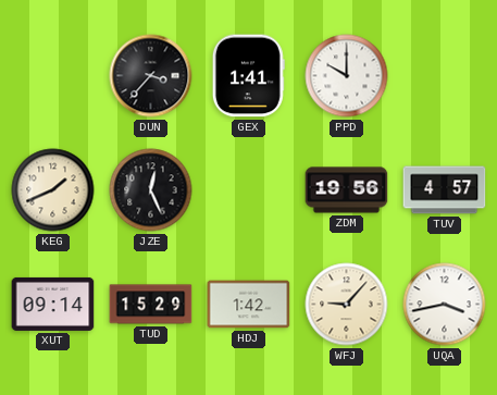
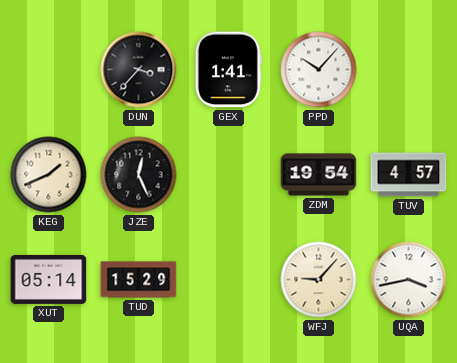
PPD: 10:00 -> 10:07
ZDM: 19:56 -> 19:54
XUT: 09:14 -> 05:14
HDJ: 1:42 -> none
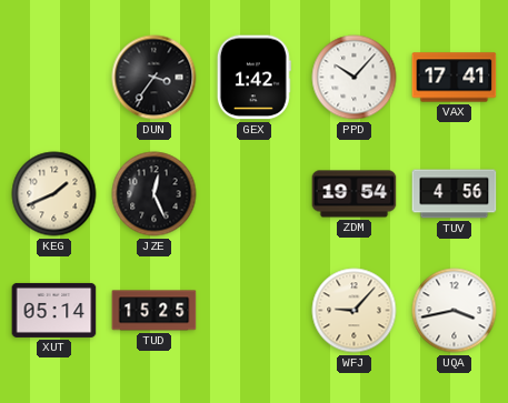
DUN: 3:37 -> 3:36
GEX: 1:41 -> 1:42
VAX: none -> 17:41
TUV: 4:57 -> 4:56
TUD: 15:29 -> 15:25
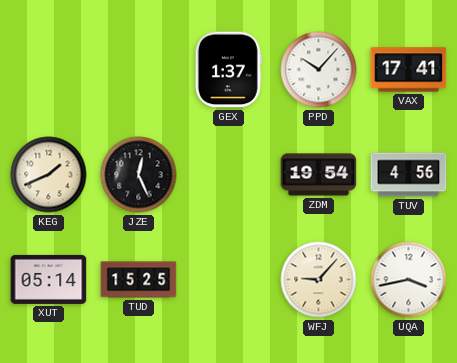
DUN: 3:36 -> none
GEX: 1:42 -> 1:37
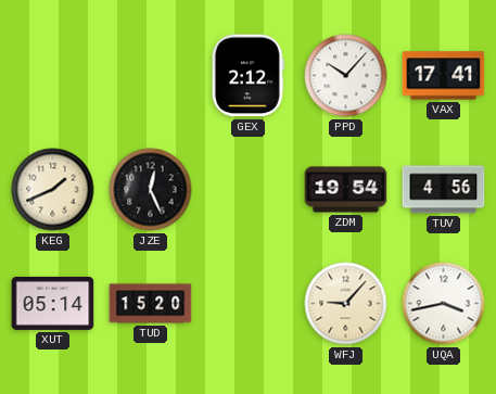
GEX: 1:37 -> 2:12
TUD: 15:25 -> 15:20
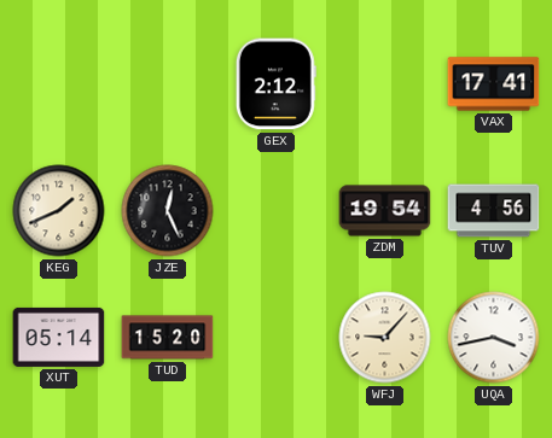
PPD: 10:07 -> none
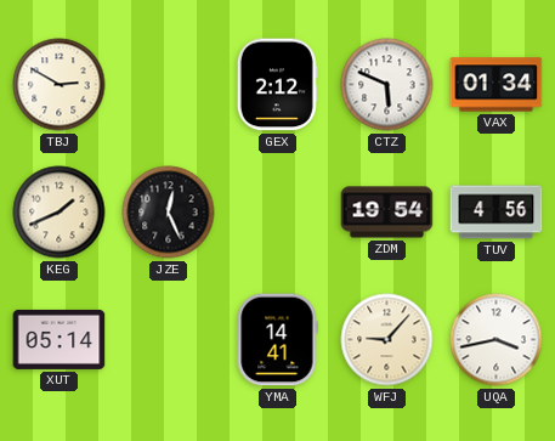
TBJ: none -> 2:50
CTZ: none -> 5:49
VAX: 17:41 -> 01:34
TUD: 15:20 -> none
YMA: none -> 14:41
